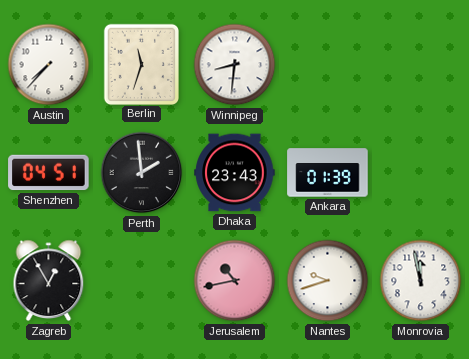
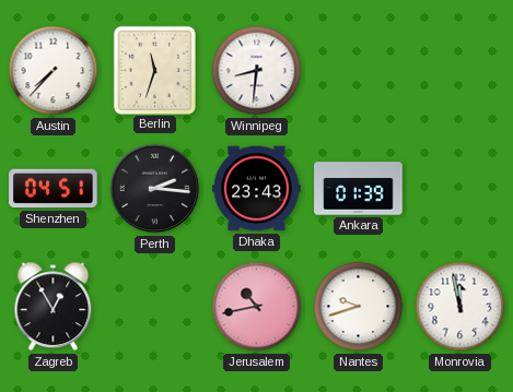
Perth: 1:59 -> 2:16
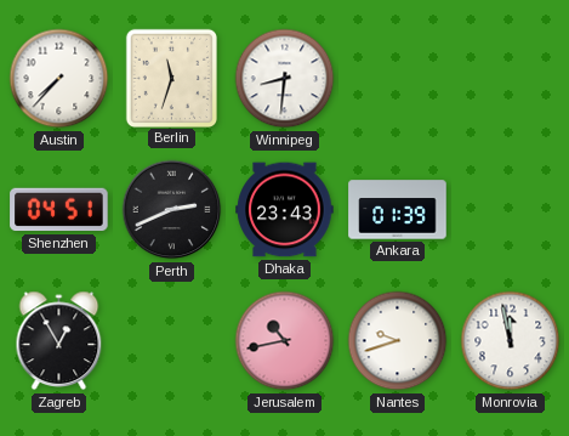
Perth: 2:16 -> 2:41
